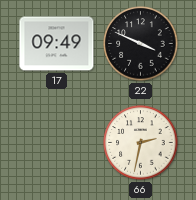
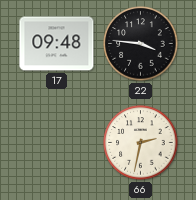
17: 09:49 -> 09:48
22: 3:49 -> 3:46
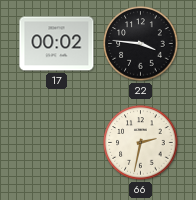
17: 09:48 -> 00:02
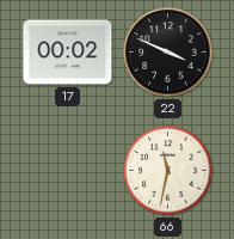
22: 3:46 -> 3:49
66: 2:32 -> 11:32
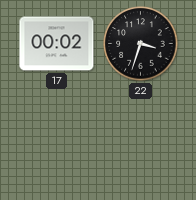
22: 3:49 -> 3:33
66: 11:32 -> none
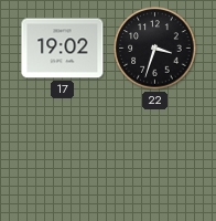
17: 00:02 -> 19:02
